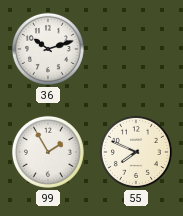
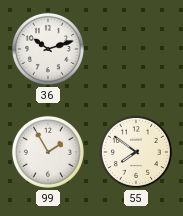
55: 7:49 -> 7:51
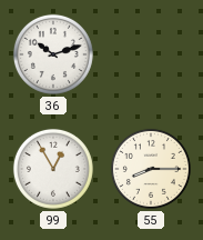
99: 1:55 -> 12:55
55: 7:51 -> 8:15
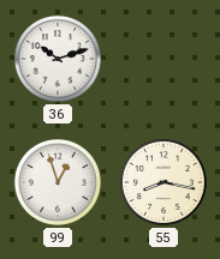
99: 12:55 -> 12:57
55: 8:15 -> 8:17
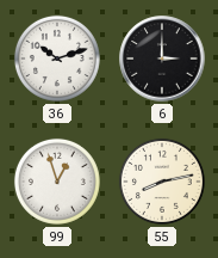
6: none -> 3:00
55: 8:17 -> 8:13
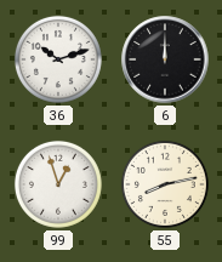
6: 3:00 -> 12:00
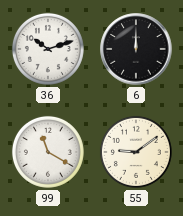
99: 12:57 -> 11:20
55: 8:13 -> 9:09
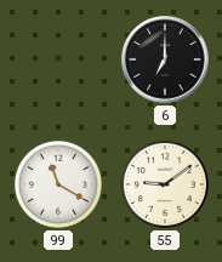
36: 10:12 -> none
6: 12:00 -> 7:00
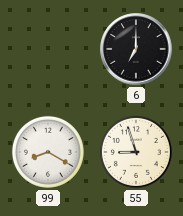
99: 11:20 -> 8:20
55: 9:09 -> 8:57
